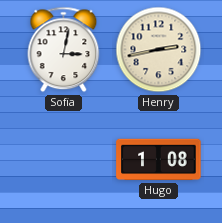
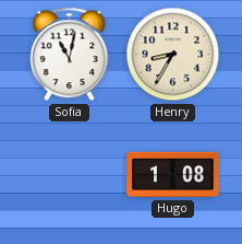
Sofia: 3:02 -> 11:02
Henry: 2:43 -> 8:35
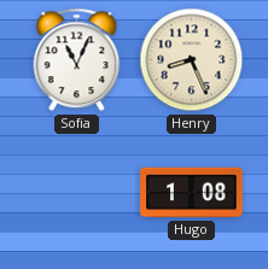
Sofia: 11:02 -> 11:04
Henry: 8:35 -> 8:26
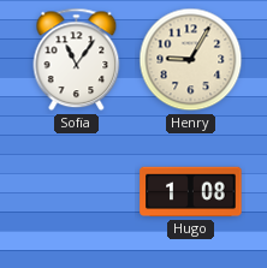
Sofia: 11:04 -> 11:06
Henry: 8:26 -> 9:05
